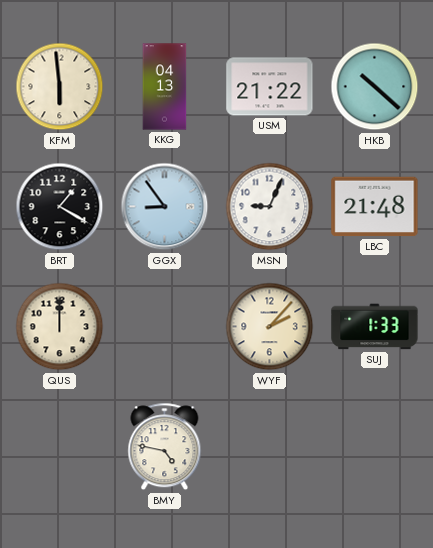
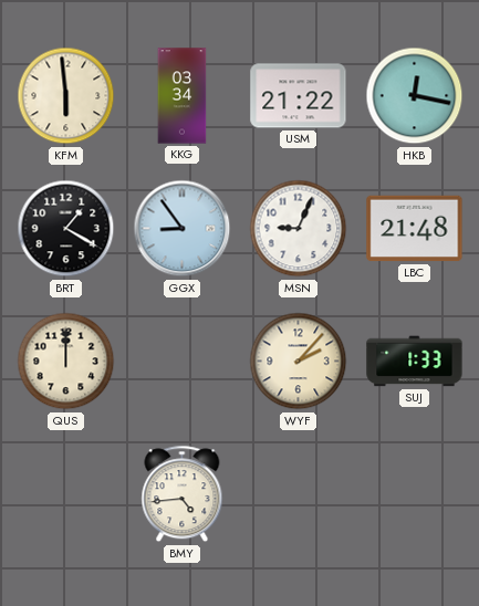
KKG: 04:13 -> 03:34
HKB: 10:22 -> 12:17
BMY: 4:47 -> 4:44
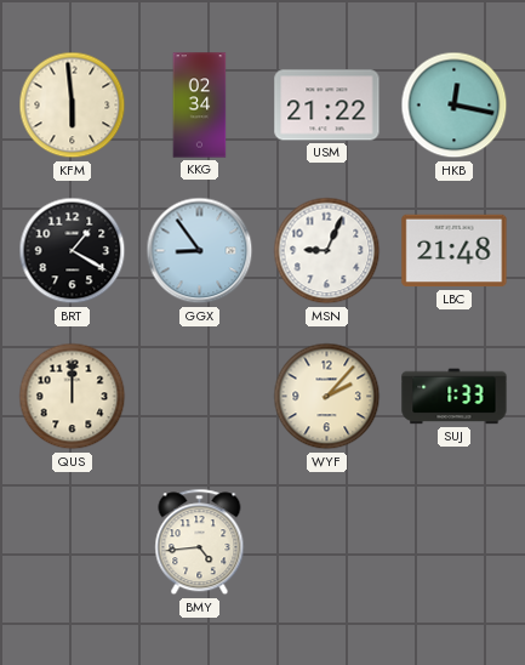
KKG: 03:34 -> 02:34
